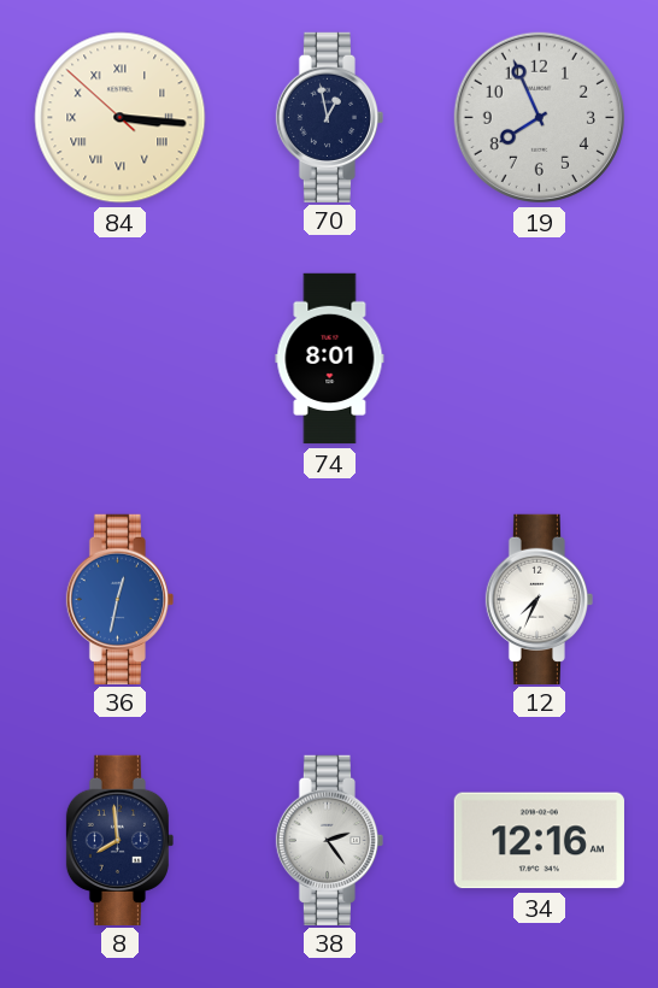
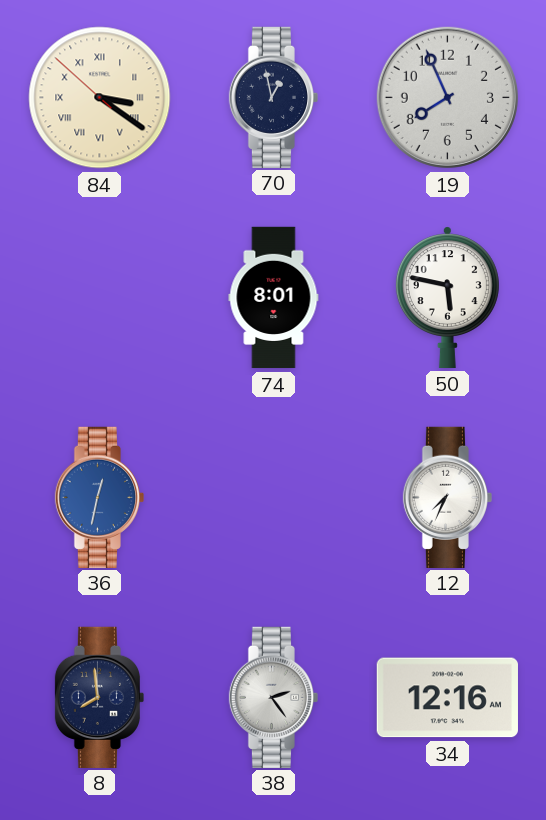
84: 3:15 -> 3:20
50: none -> 5:47
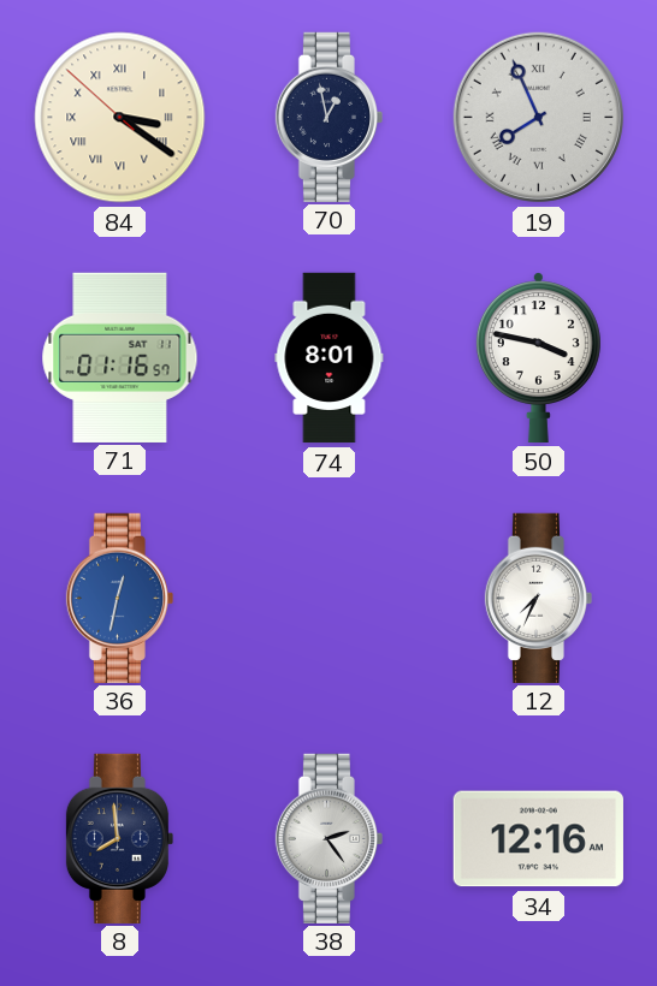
19 numerals: Arabic -> Roman
71: none -> 01:16
50: 5:47 -> 3:47
